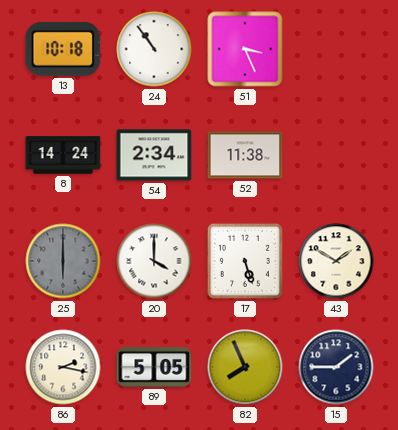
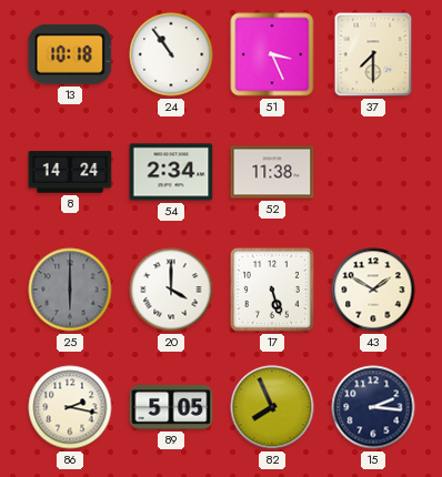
37: none -> 7:30
15: 1:45 -> 2:16
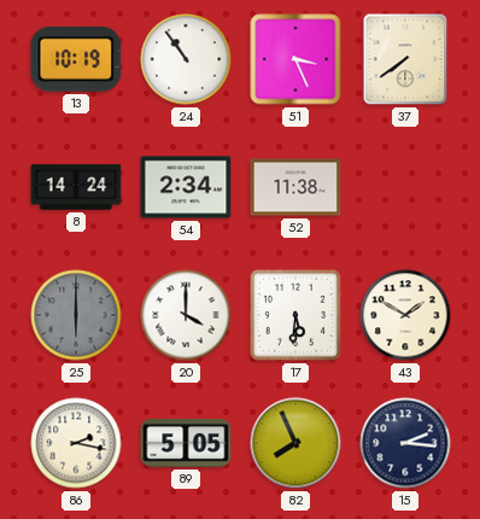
13: 10:18 -> 10:19
37: 7:30 -> 7:39
17: 5:27 -> 5:31
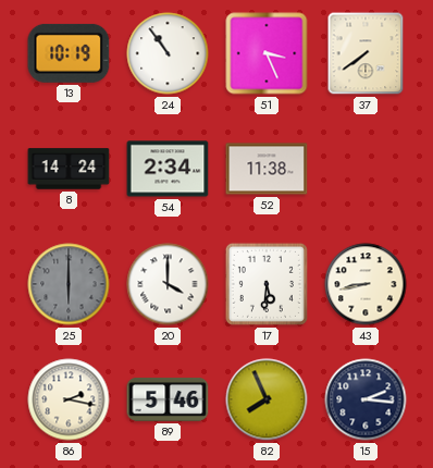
43: 1:50 -> 8:43
89: 5:05 -> 5:46
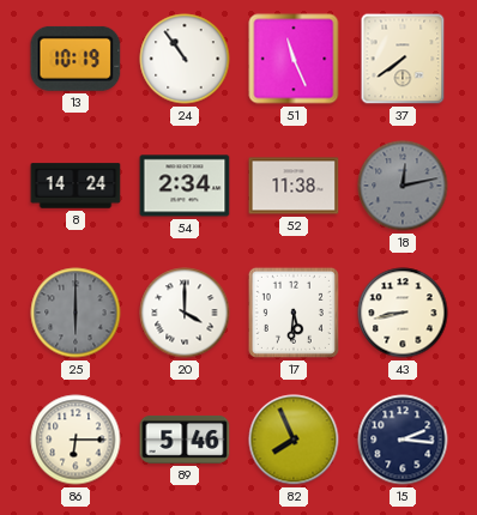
51: 3:26 -> 11:26
18: none -> 12:13
86: 2:17 -> 6:15
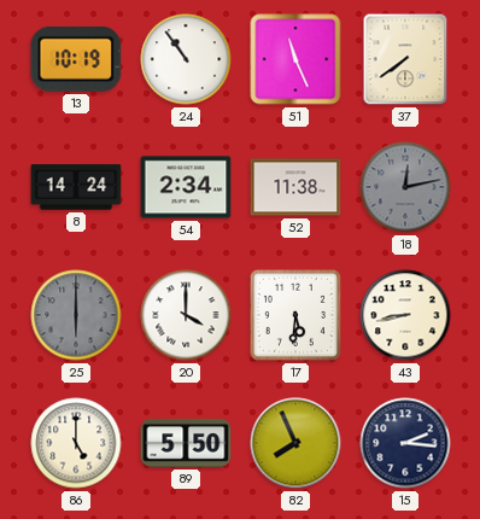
86: 6:15 -> 5:00
89: 5:46 -> 5:50
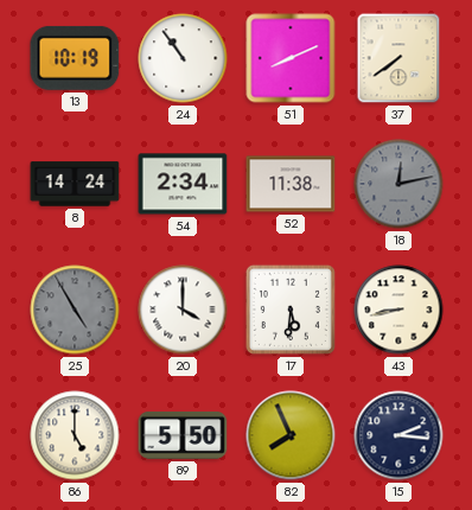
51: 11:26 -> 8:11
25: 6:00 -> 4:55
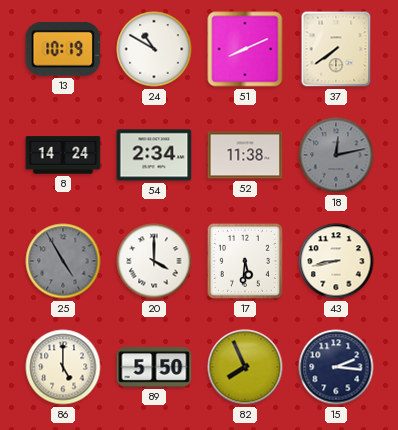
24: 10:54 -> 10:50
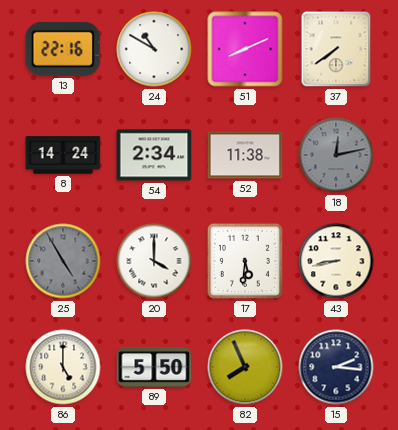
13: 10:19 -> 22:16
